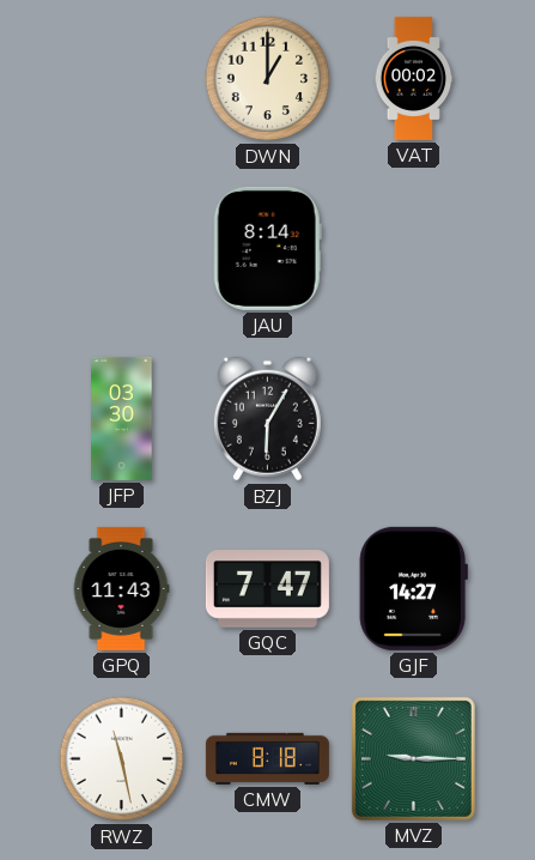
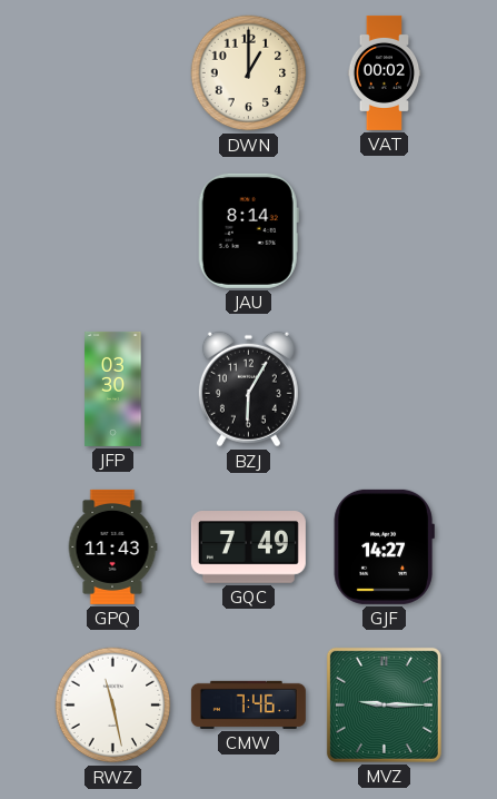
GQC: 7:47 -> 7:49
CMW: 8:18 -> 7:46
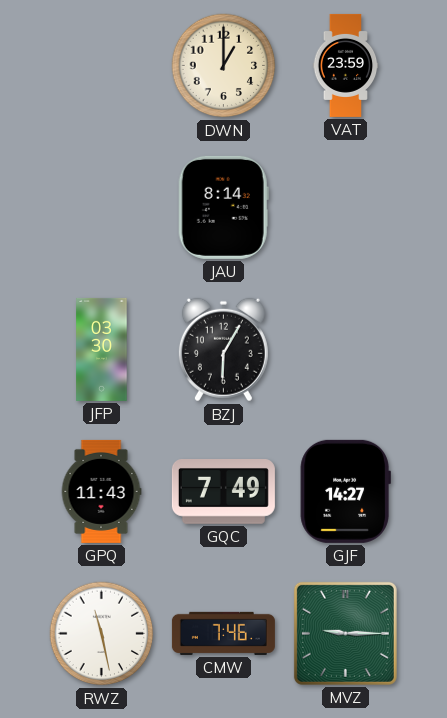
VAT: 00:02 -> 23:59
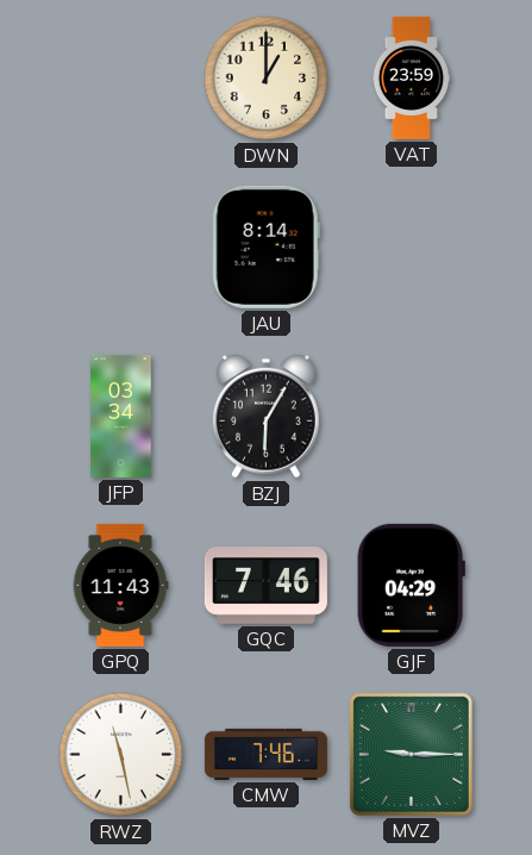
JFP: 03:30 -> 03:34
GQC: 7:49 -> 7:46
GJF: 14:27 -> 04:29
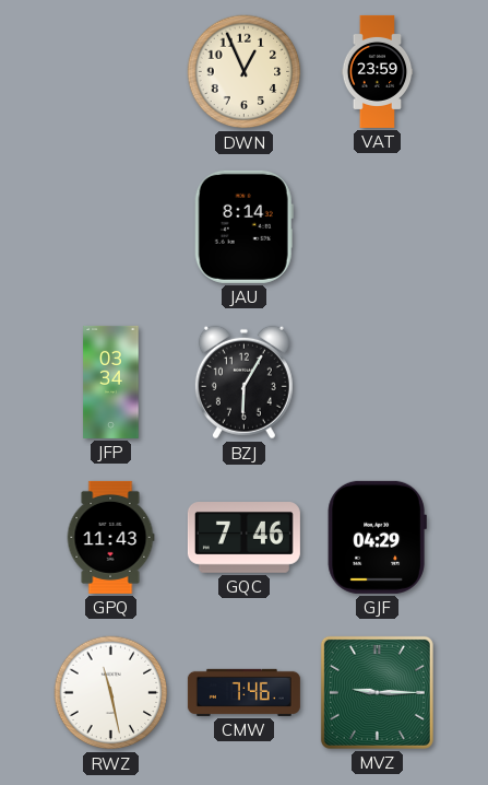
DWN: 1:00 -> 12:56
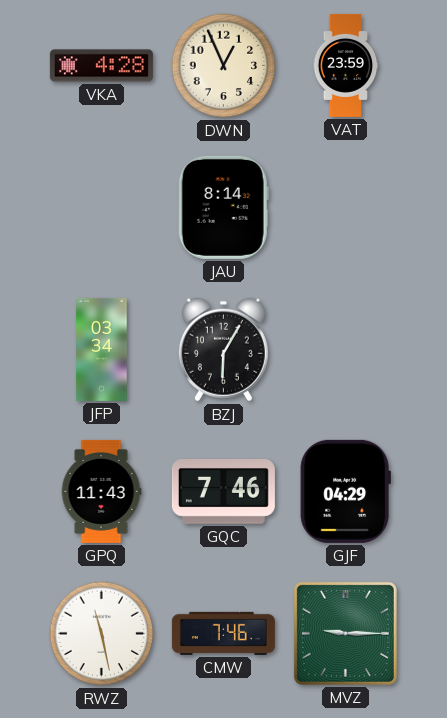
VKA: none -> 4:28
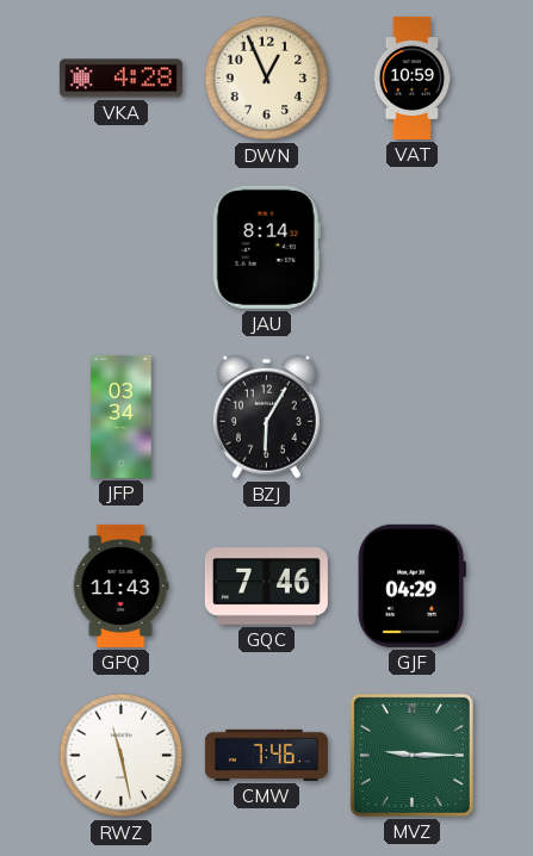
VAT: 23:59 -> 10:59
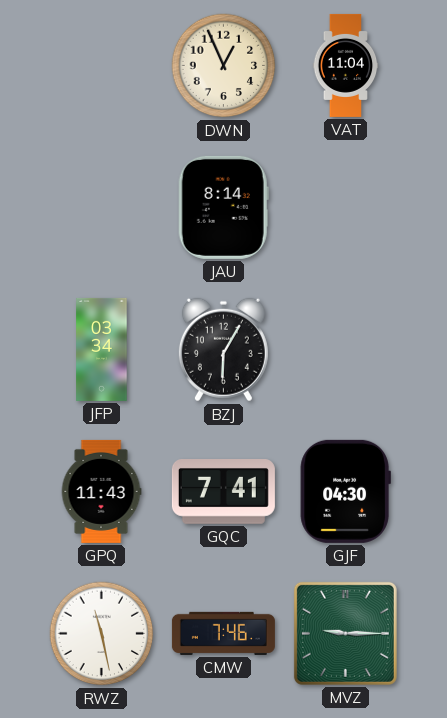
VKA: 4:28 -> none
VAT: 10:59 -> 11:04
GQC: 7:46 -> 7:41
GJF: 04:29 -> 04:30
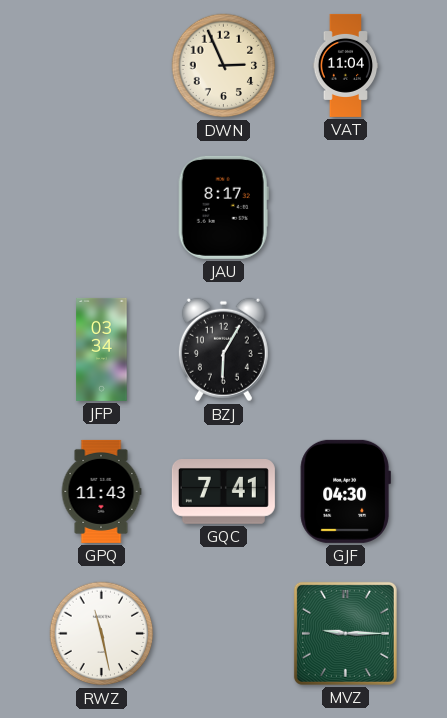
DWN: 12:56 -> 2:56
JAU: 8:14 -> 8:17
CMW: 7:46 -> none
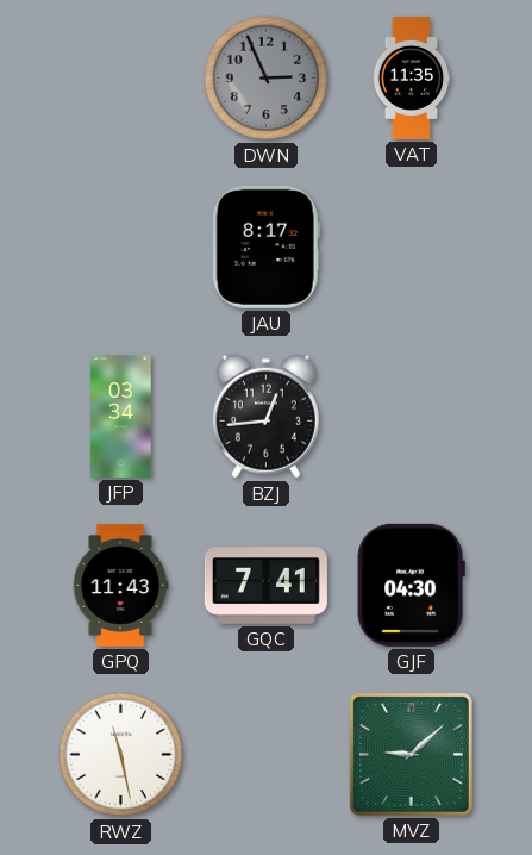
DWN dial: cream -> grey
VAT: 11:04 -> 11:35
BZJ: 6:05 -> 12:44
MVZ: 9:15 -> 9:08
